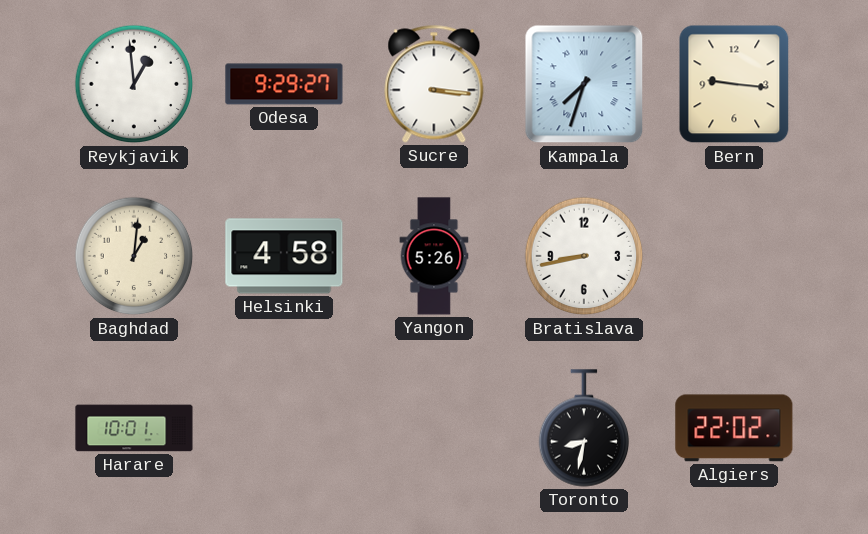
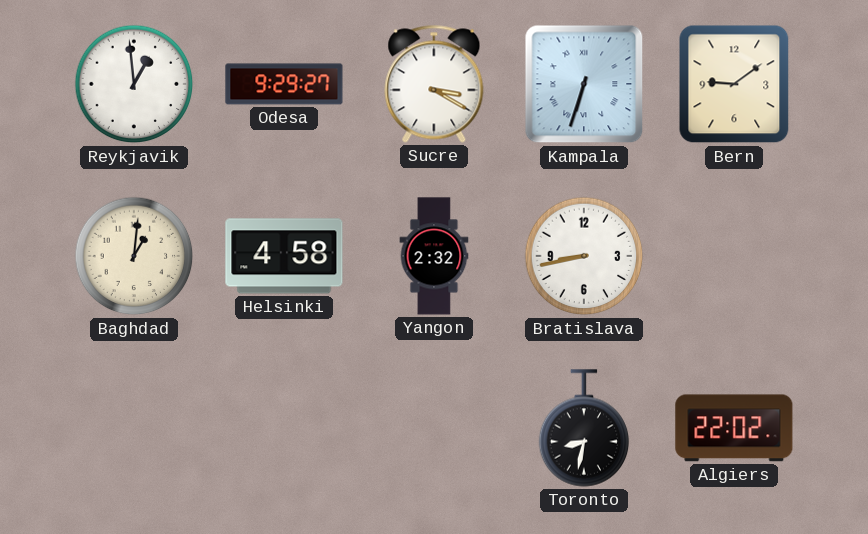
Sucre: 3:16 -> 3:20
Kampala: 7:33 -> 6:33
Bern: 9:16 -> 9:09
Yangon: 5:26 -> 2:32
Harare: 10:01 -> none
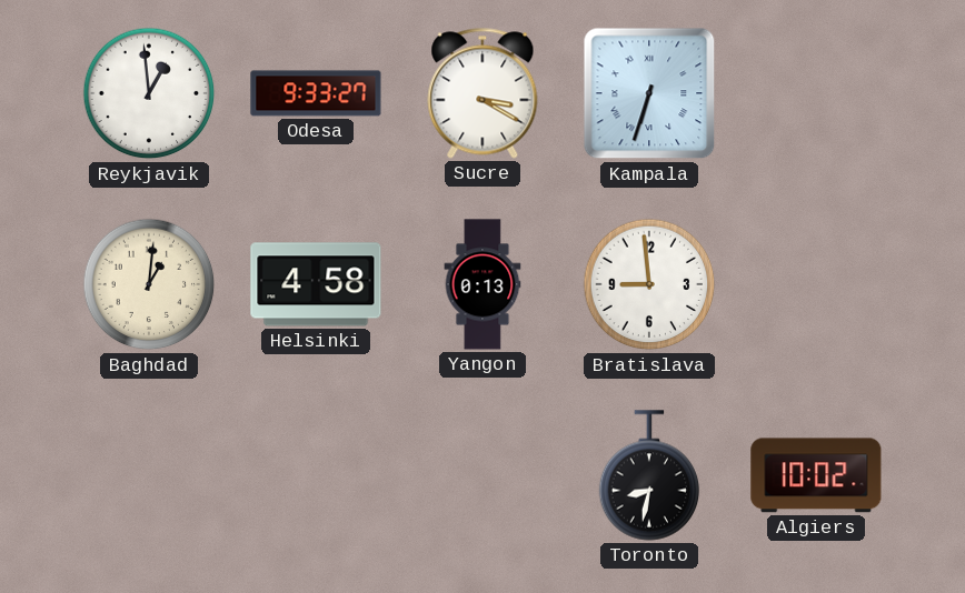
Odesa: 9:29 -> 9:33
Bern: 9:09 -> none
Yangon: 2:32 -> 0:13
Bratislava: 8:43 -> 8:59
Algiers: 22:02 -> 10:02
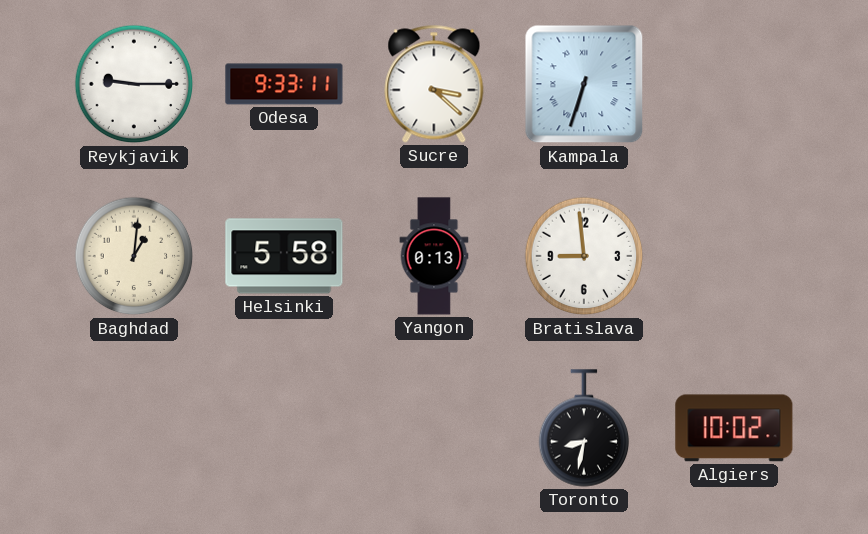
Reykjavik: 12:59 -> 9:15
Odesa: 9:33:27 -> 9:33:11
Sucre: 3:20 -> 3:22
Helsinki: 4:58 -> 5:58
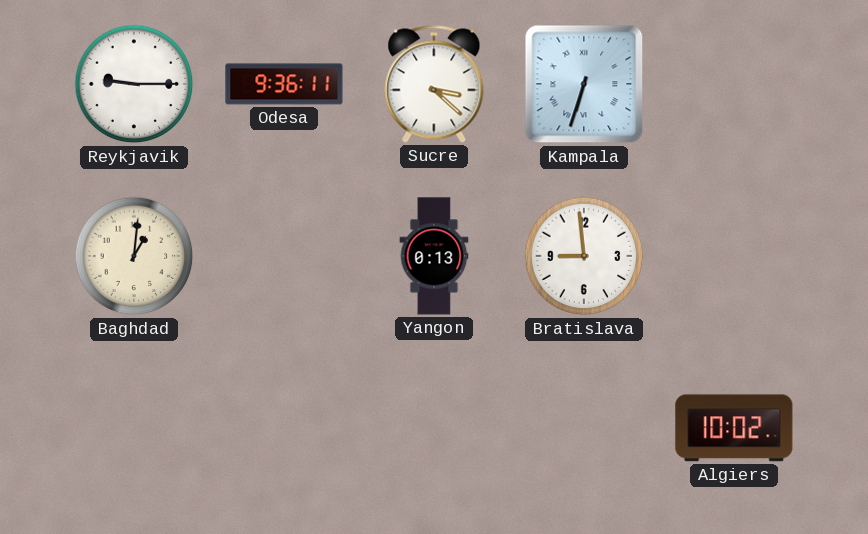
Odesa: 9:33 -> 9:36
Helsinki: 5:58 -> none
Toronto: 8:32 -> none
